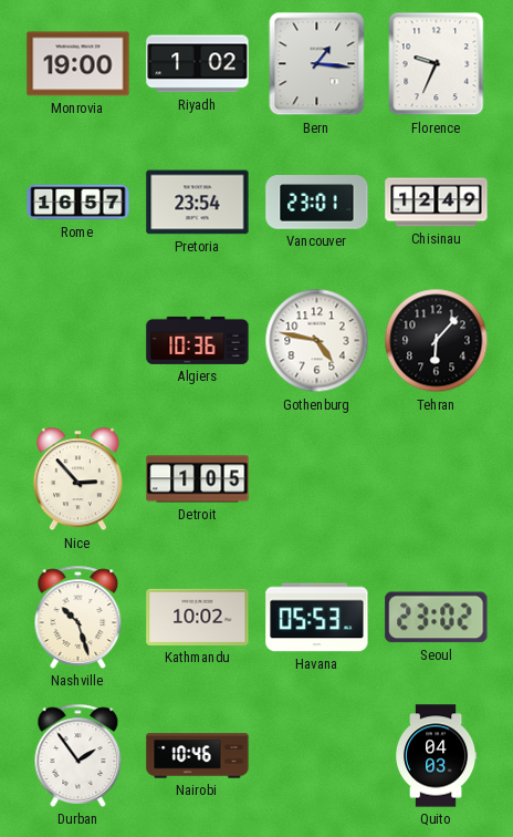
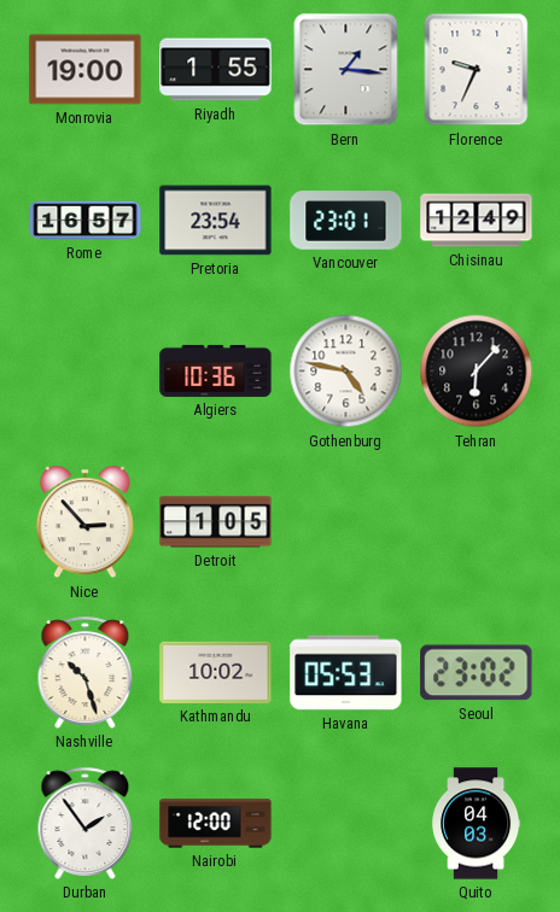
Riyadh: 1:02 -> 1:55
Nairobi: 10:46 -> 12:00
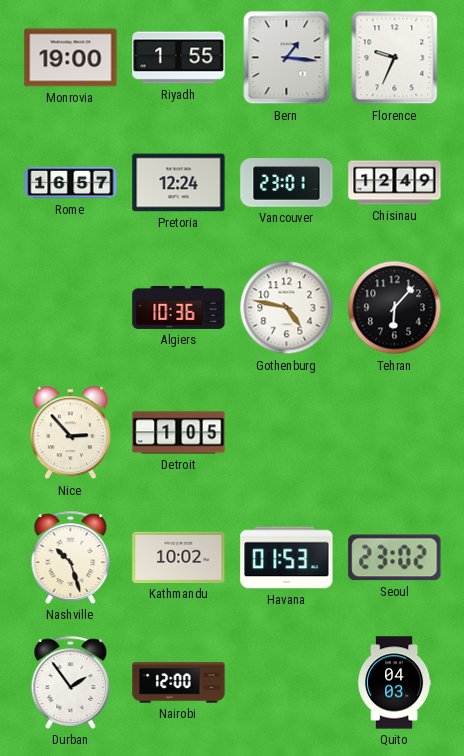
Pretoria: 23:54 -> 12:24
Havana: 05:53 -> 01:53
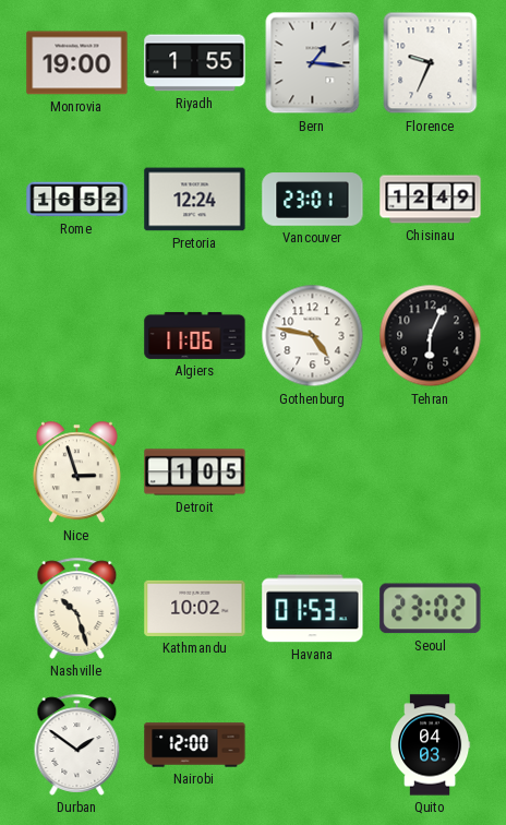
Rome: 16:57 -> 16:52
Algiers: 10:36 -> 11:06
Tehran: 6:07 -> 6:04
Nice: 2:53 -> 2:57
Durban: 1:54 -> 1:51
